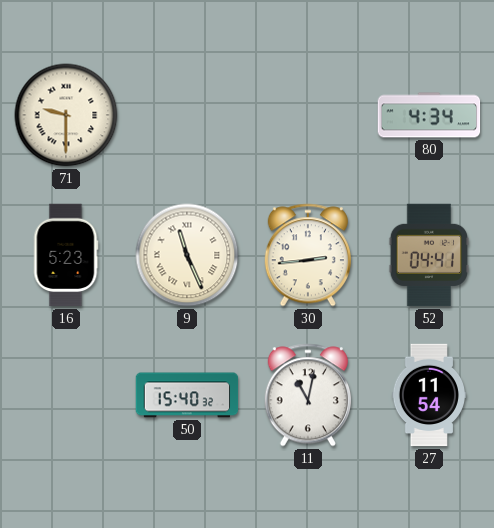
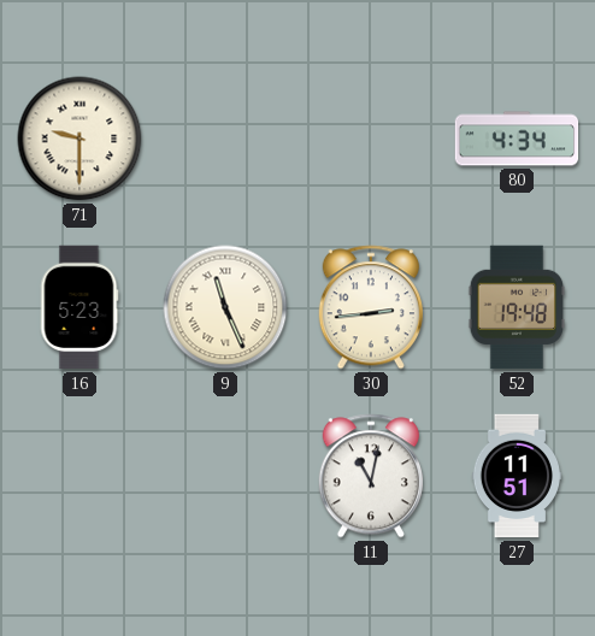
52: 04:41 -> 19:48
50: 15:40 -> none
27: 11:54 -> 11:51
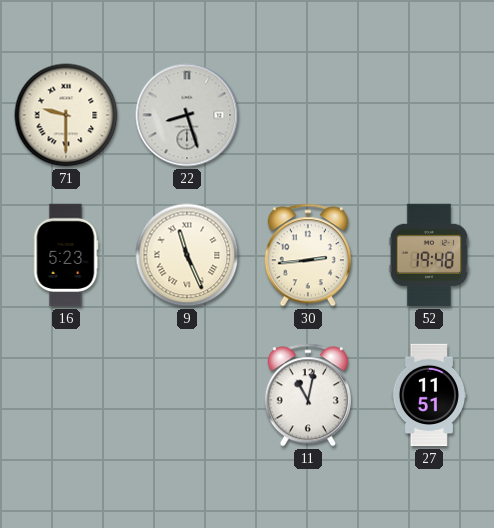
22: none -> 8:27
80: 4:34 -> none
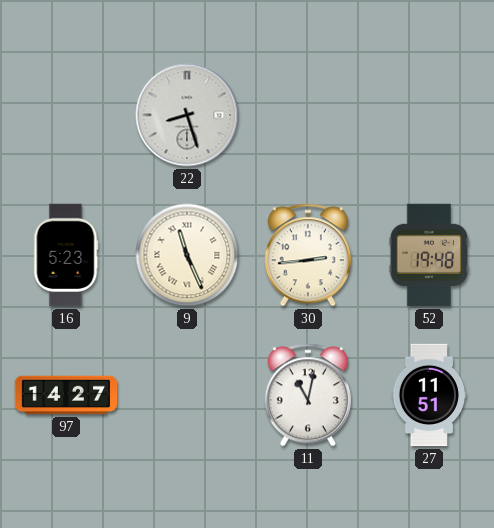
71: 9:30 -> none
97: none -> 14:27
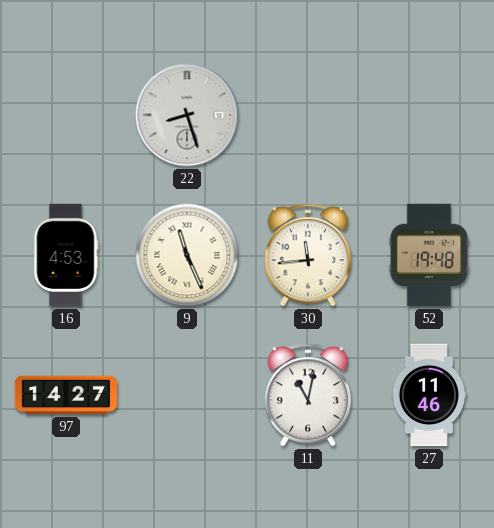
16: 5:23 -> 4:53
30: 2:44 -> 11:44
27: 11:51 -> 11:46
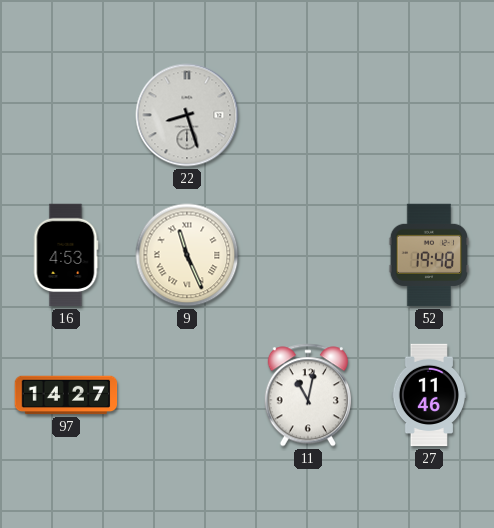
30: 11:44 -> none
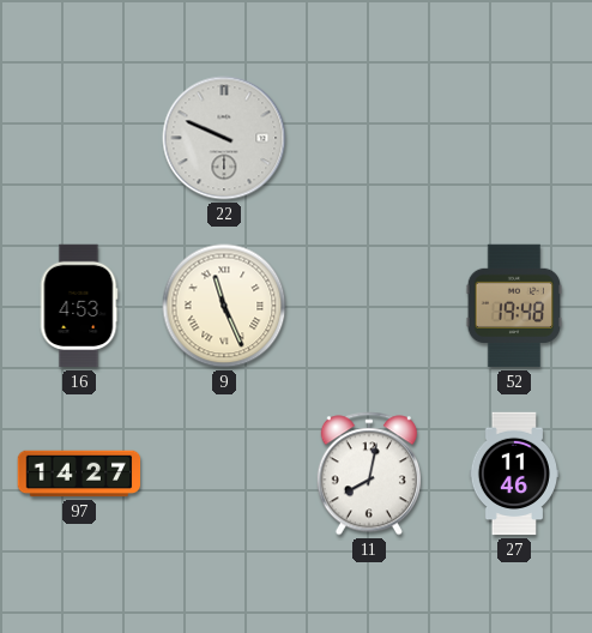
22: 8:27 -> 9:49
11: 11:02 -> 8:02
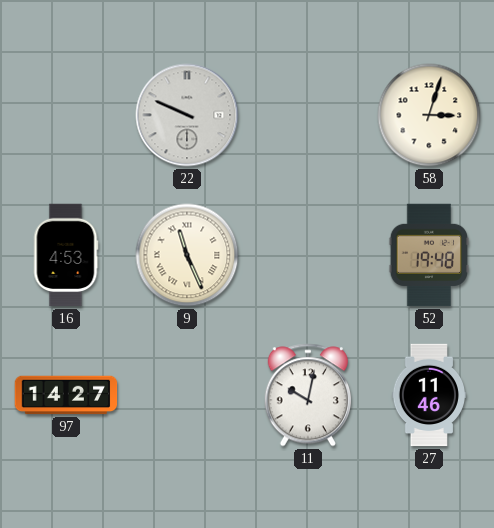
58: none -> 3:03
11: 8:02 -> 10:02
